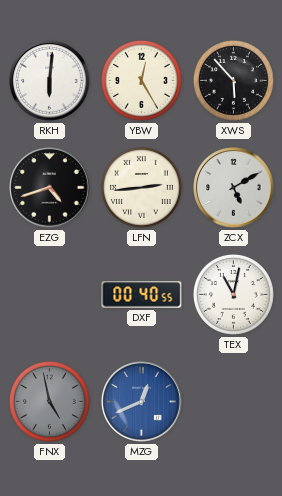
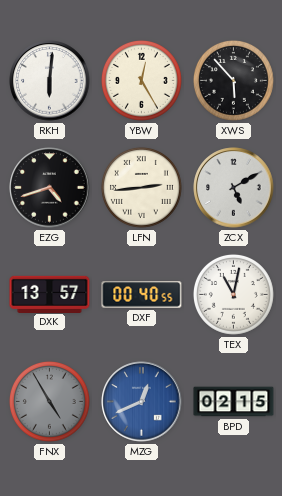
DXK: none -> 13:57
FNX: 4:58 -> 4:55
BPD: none -> 02:15
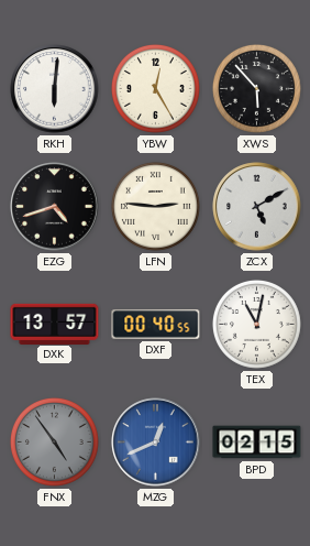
LFN: 2:44 -> 2:46
FNX: 4:55 -> 4:54
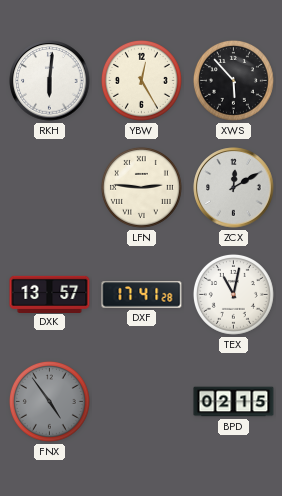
EZG: 4:42 -> none
ZCX: 5:10 -> 12:10
DXF: 00:40 -> 17:41
MZG: 12:41 -> none
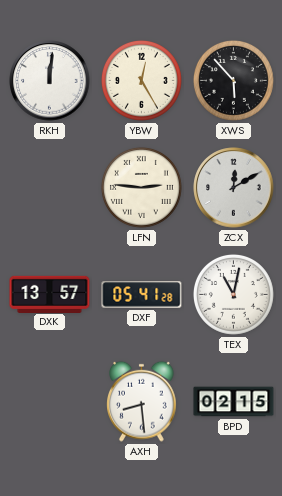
RKH: 6:01 -> 12:01
DXF: 17:41 -> 05:41
FNX: 4:54 -> none
AXH: none -> 8:29
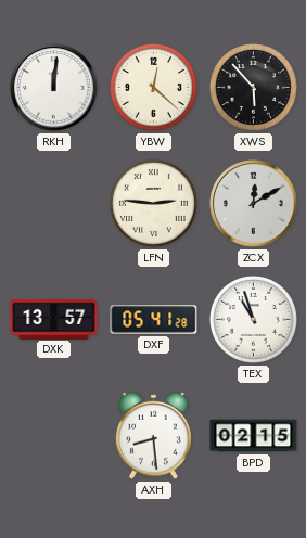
YBW: 12:25 -> 12:22
TEX: 11:02 -> 10:57
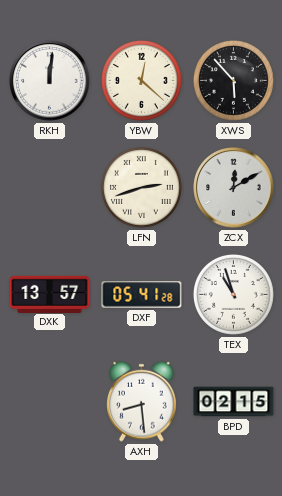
LFN: 2:46 -> 2:42
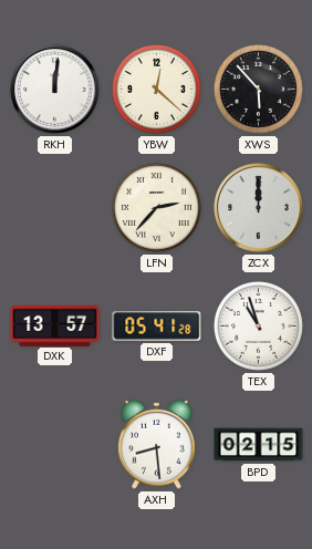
LFN: 2:42 -> 2:37
ZCX: 12:10 -> 12:00
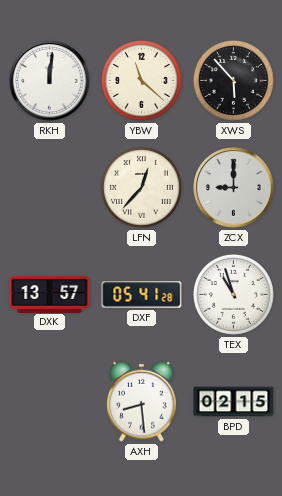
YBW: 12:22 -> 11:22
LFN: 2:37 -> 12:37
ZCX: 12:00 -> 9:00
